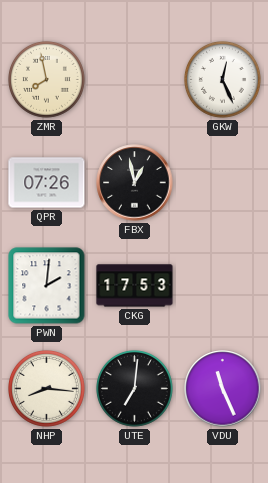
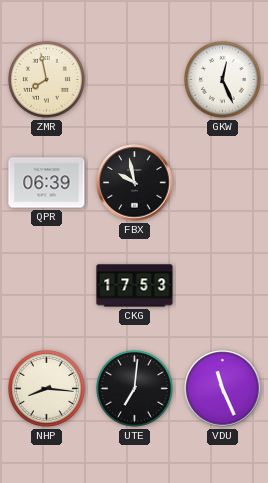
QPR: 07:26 -> 06:39
FBX: 12:58 -> 9:58
PWN: 2:01 -> none
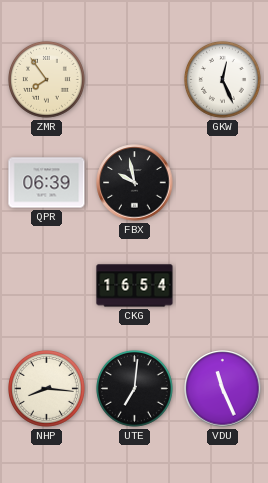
ZMR: 7:58 -> 7:54
CKG: 17:53 -> 16:54
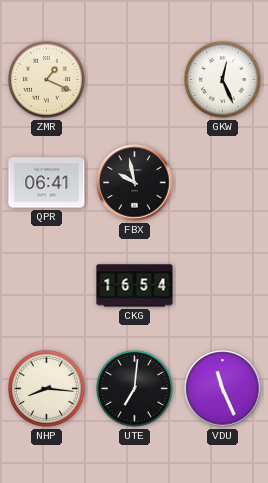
ZMR: 7:54 -> 1:19
QPR: 06:39 -> 06:41
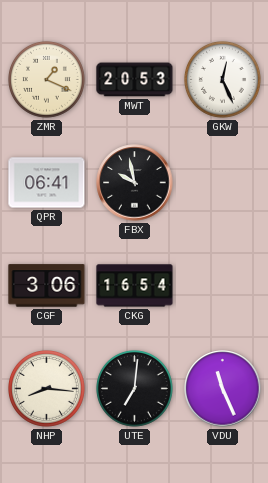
MWT: none -> 20:53
CGF: none -> 3:06
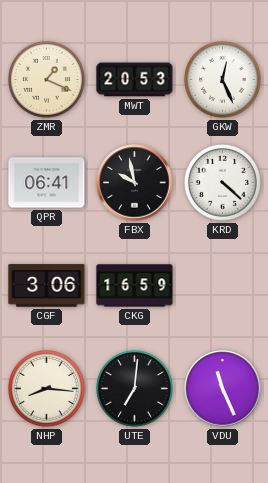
KRD: none -> 4:22
CKG: 16:54 -> 16:59
